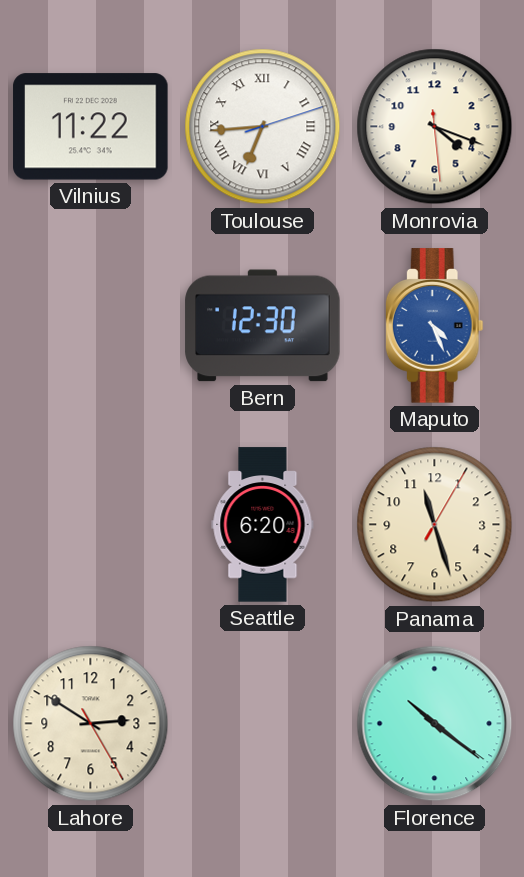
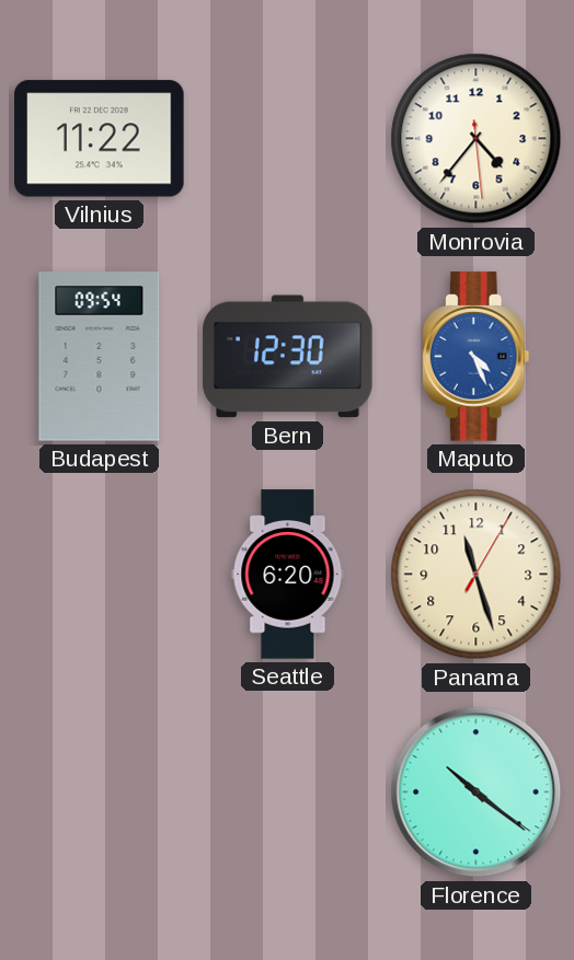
Toulouse: 6:44 -> none
Monrovia: 4:18 -> 4:36
Budapest: none -> 09:54
Lahore: 2:50 -> none
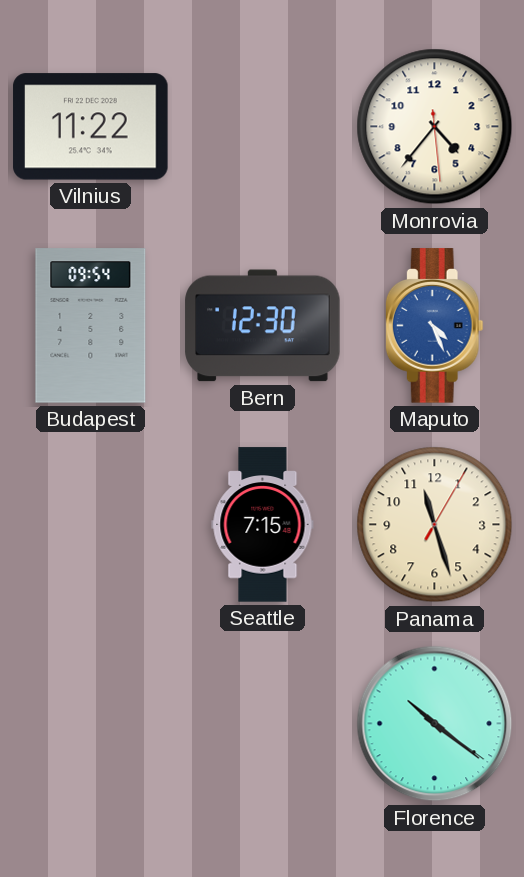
Seattle: 6:20 -> 7:15
